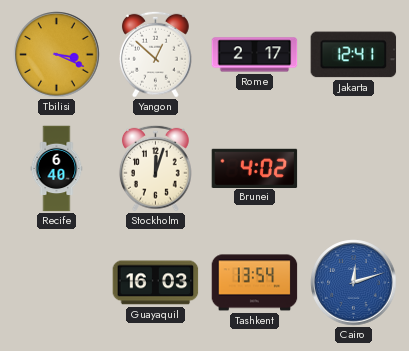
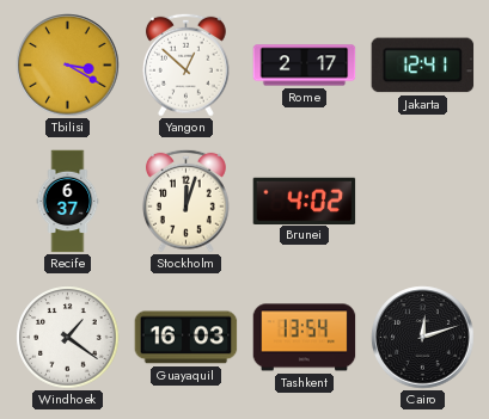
Tbilisi: 3:19 -> 3:20
Recife: 6:40 -> 6:37
Windhoek: none -> 1:21
Cairo dial: blue -> black
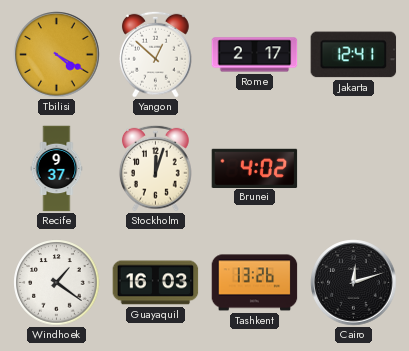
Tbilisi: 3:20 -> 4:20
Recife: 6:37 -> 9:37
Tashkent: 13:54 -> 13:26
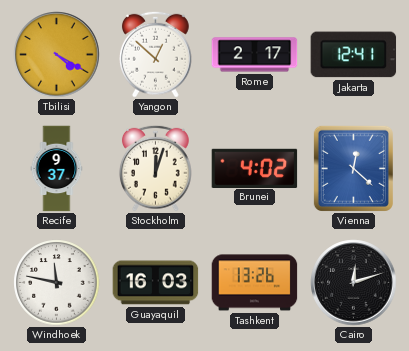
Vienna: none -> 12:22
Windhoek: 1:21 -> 11:47
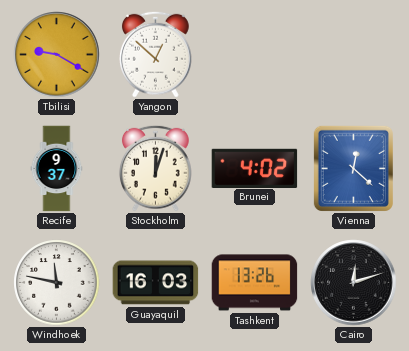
Tbilisi: 4:20 -> 9:20
Rome: 2:17 -> none
Jakarta: 12:41 -> none
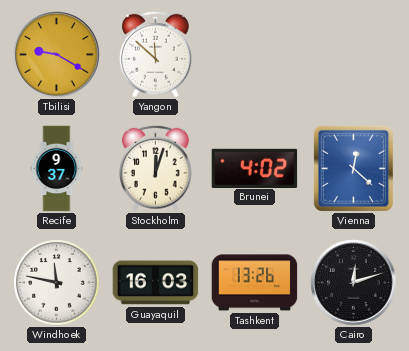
Yangon: 12:52 -> 11:52
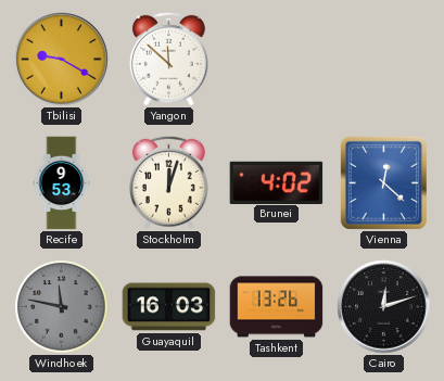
Recife: 9:37 -> 9:53
Windhoek dial: white -> grey
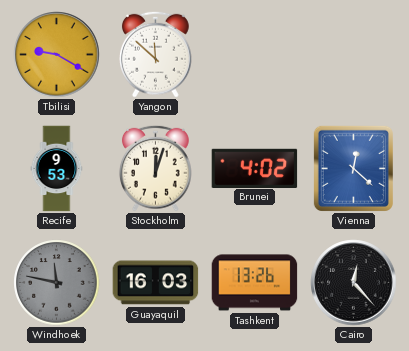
Cairo: 12:12 -> 12:23
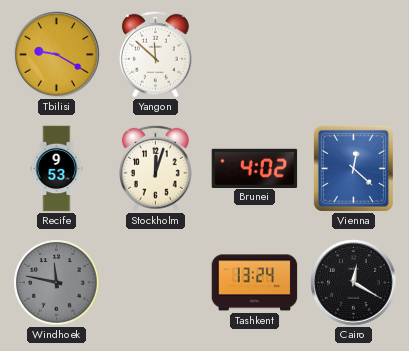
Guayaquil: 16:03 -> none
Tashkent: 13:26 -> 13:24
Cairo: 12:23 -> 12:20
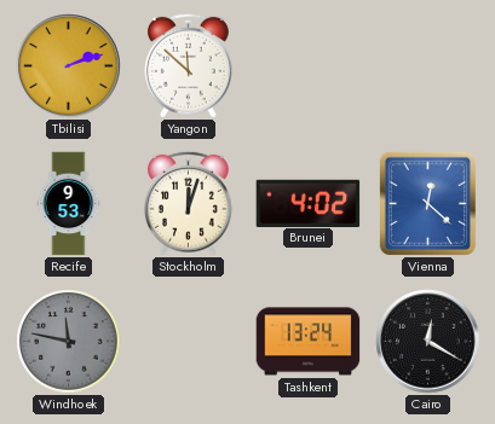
Tbilisi: 9:20 -> 2:12
